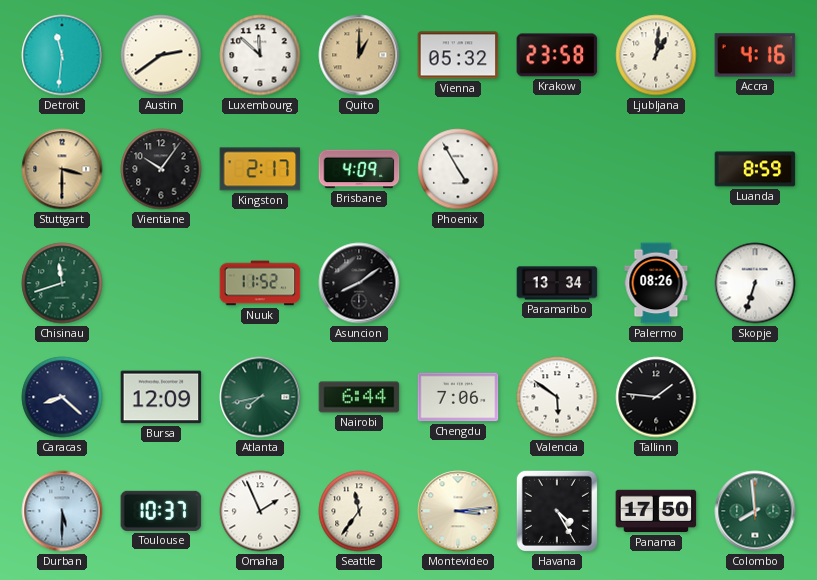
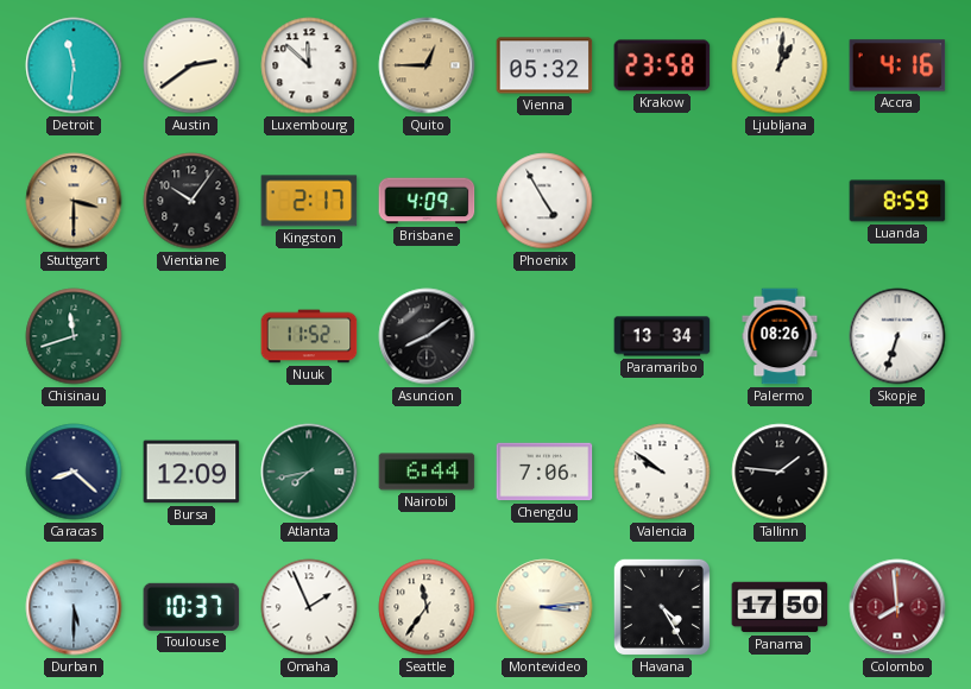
Quito: 1:00 -> 12:45
Valencia: 5:51 -> 9:51
Colombo dial: green -> burgundy
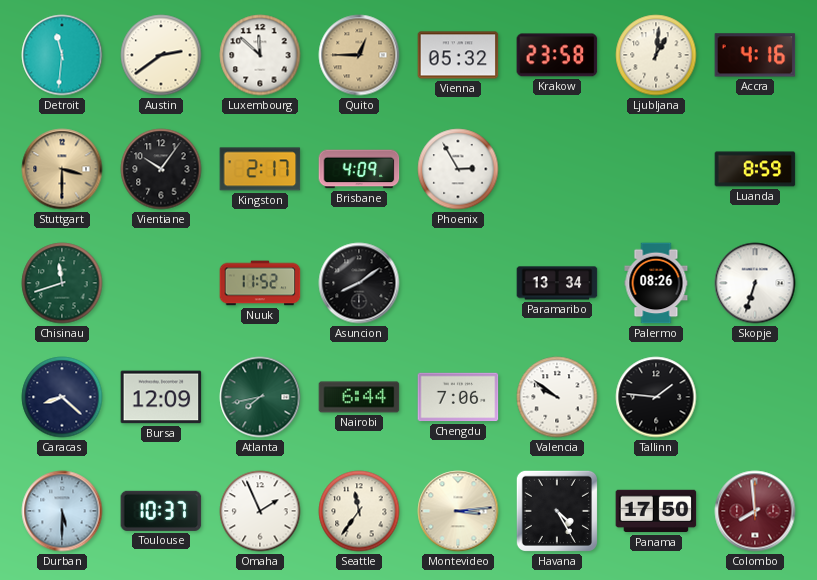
Phoenix: 4:55 -> 2:55
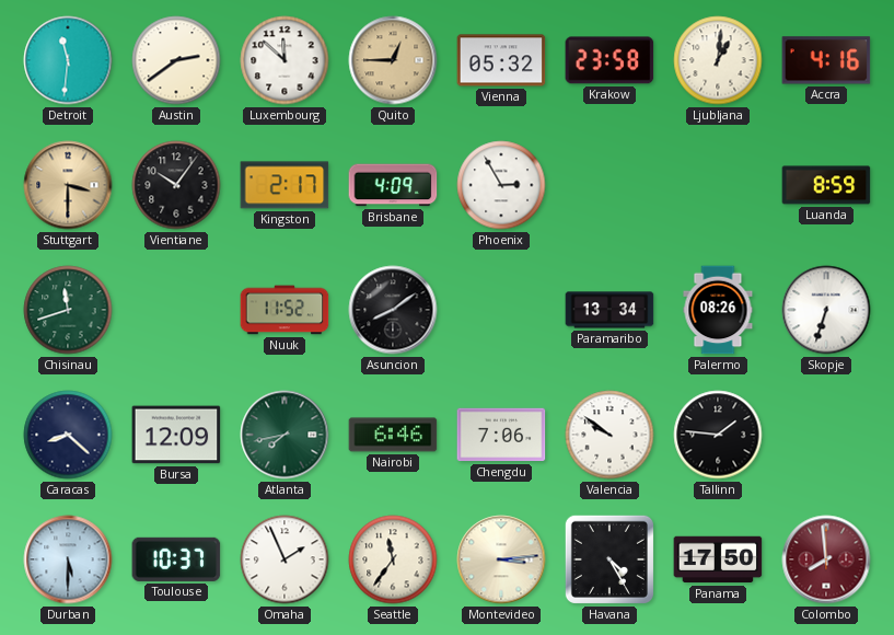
Nairobi: 6:44 -> 6:46
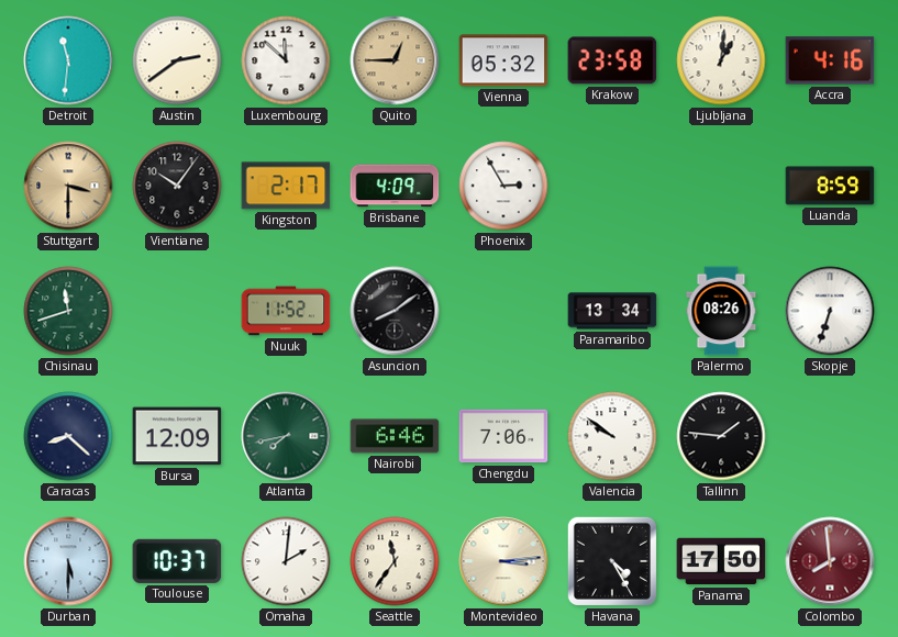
Omaha: 1:56 -> 2:01
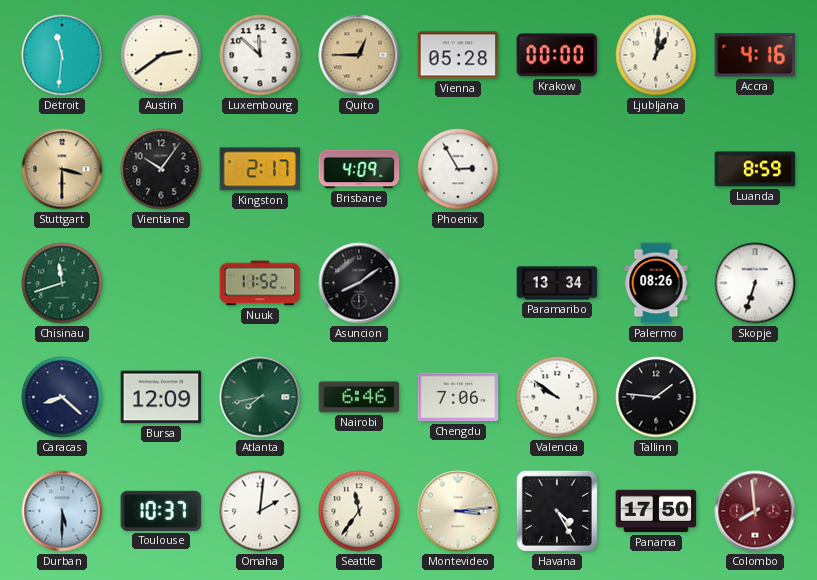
Vienna: 05:32 -> 05:28
Krakow: 23:58 -> 00:00
